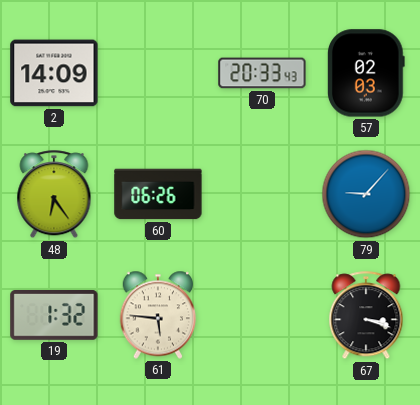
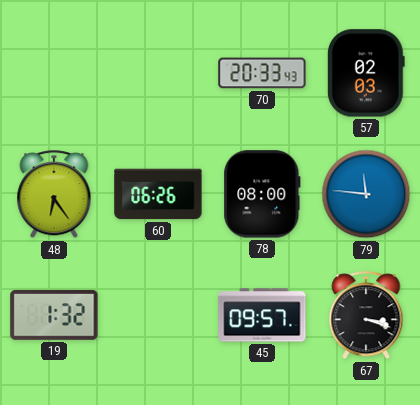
2: 14:09 -> none
78: none -> 08:00
79: 9:07 -> 11:46
61: 5:46 -> none
45: none -> 09:57
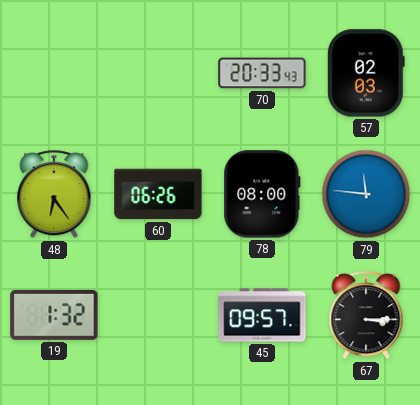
67: 3:18 -> 3:15
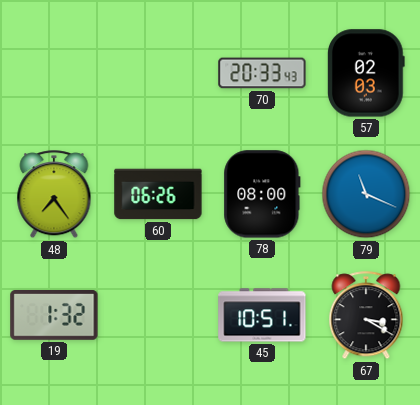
48: 6:24 -> 7:24
79: 11:46 -> 11:19
45: 09:57 -> 10:51
67: 3:15 -> 3:20
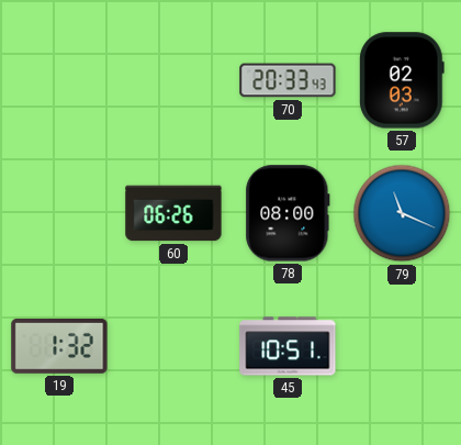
48: 7:24 -> none
67: 3:20 -> none
